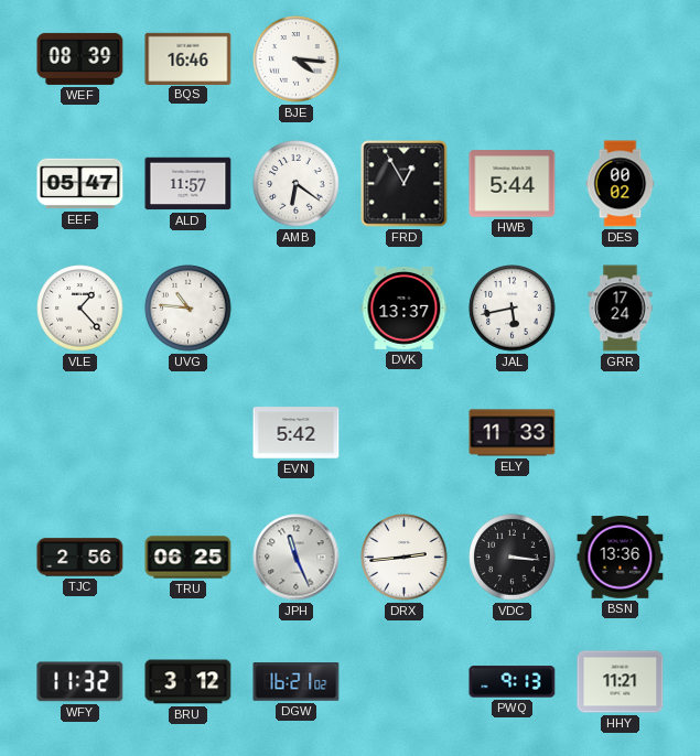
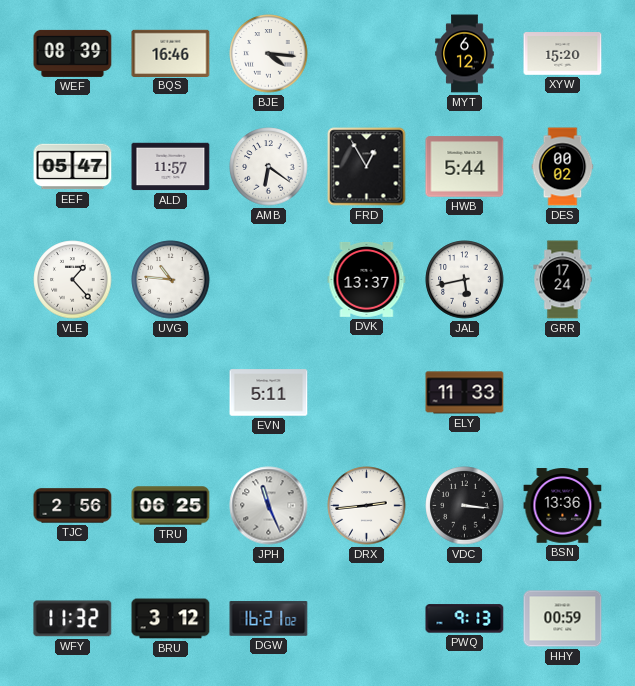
MYT: none -> 6:12
XYW: none -> 15:20
EVN: 5:42 -> 5:11
HHY: 11:21 -> 00:59
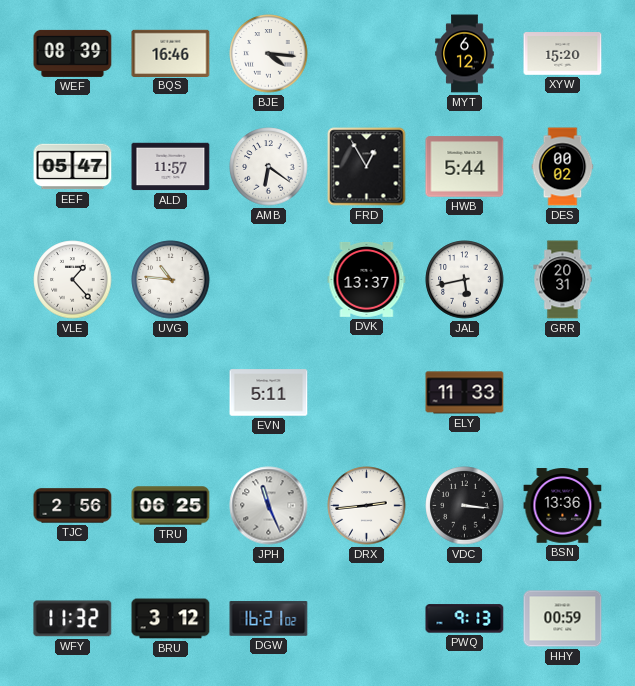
GRR: 17:24 -> 20:31
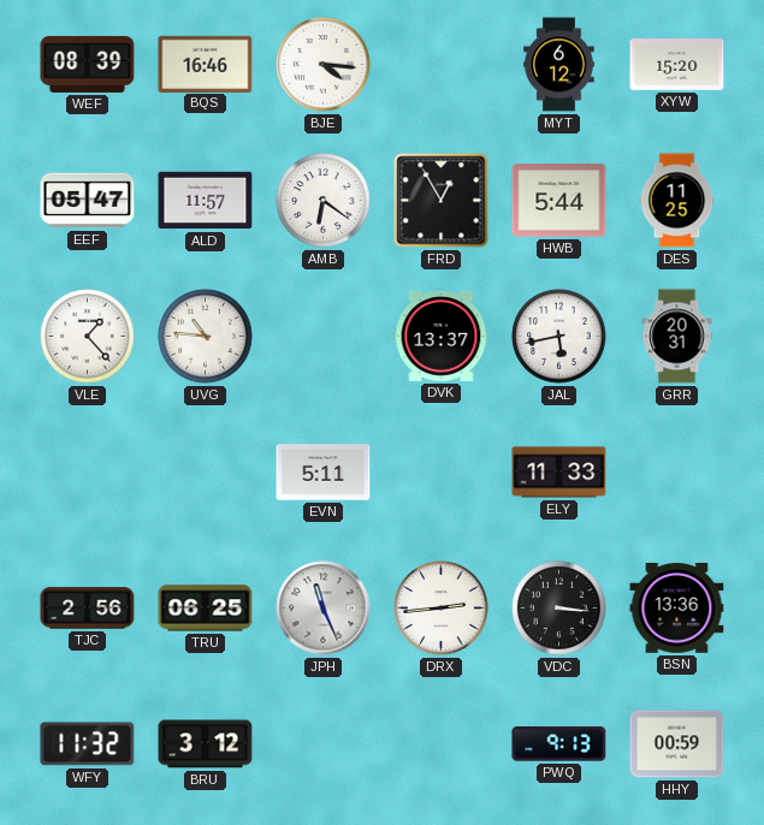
DES: 00:02 -> 11:25
DGW: 16:21 -> none
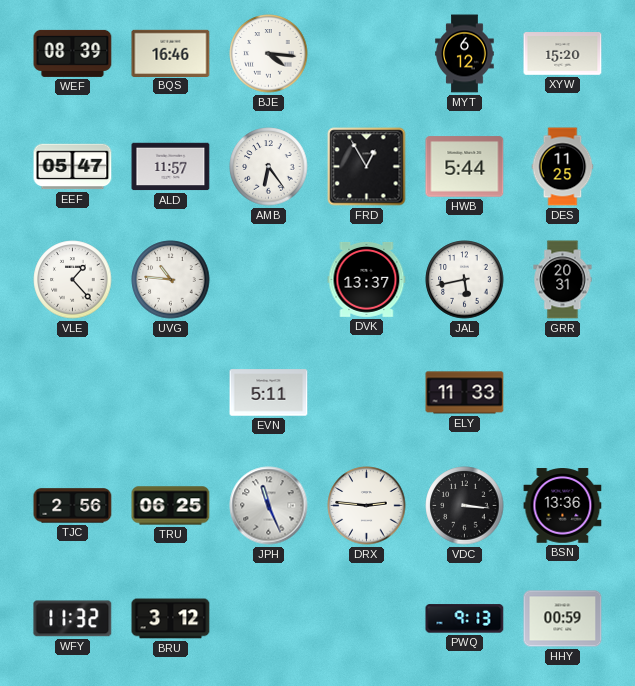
AMB: 6:21 -> 6:24
DRX: 2:44 -> 2:46
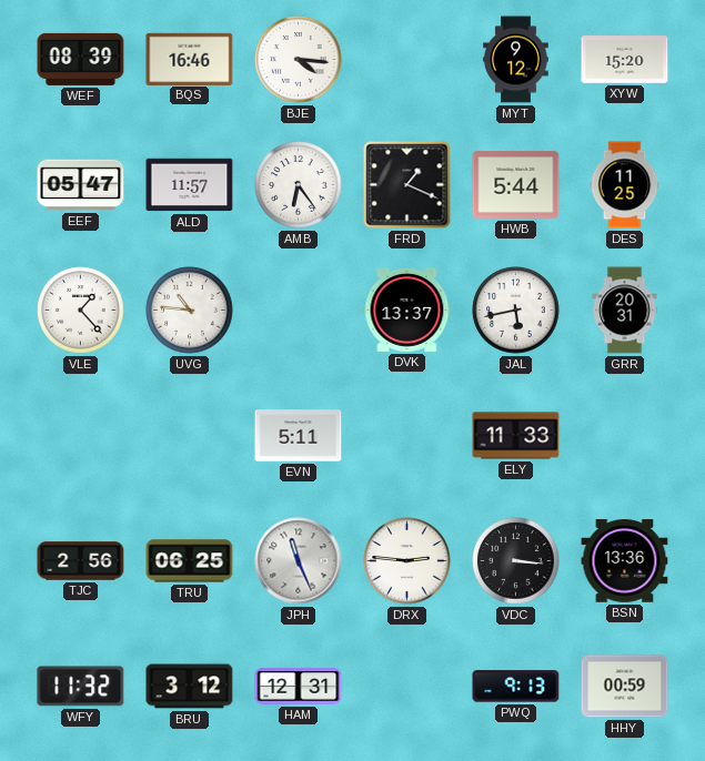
MYT: 6:12 -> 9:12
FRD: 12:55 -> 1:19
HAM: none -> 12:31
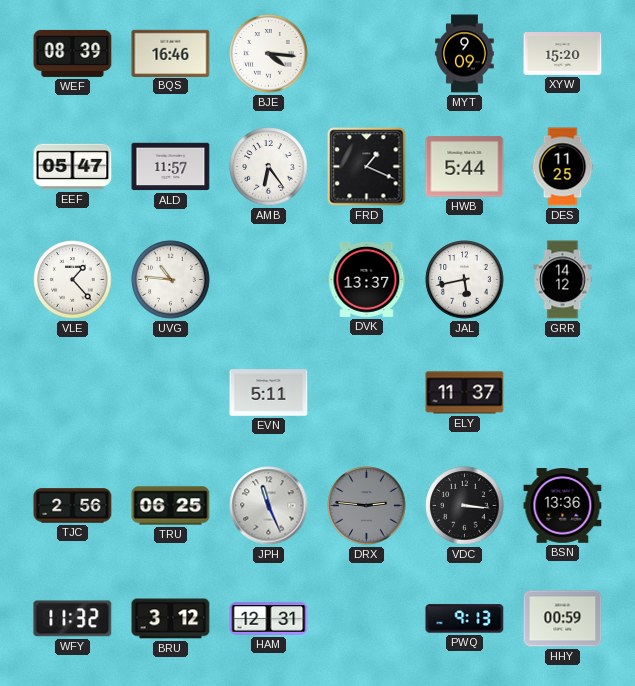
MYT: 9:12 -> 9:09
GRR: 20:31 -> 14:12
ELY: 11:33 -> 11:37
DRX dial: white -> grey
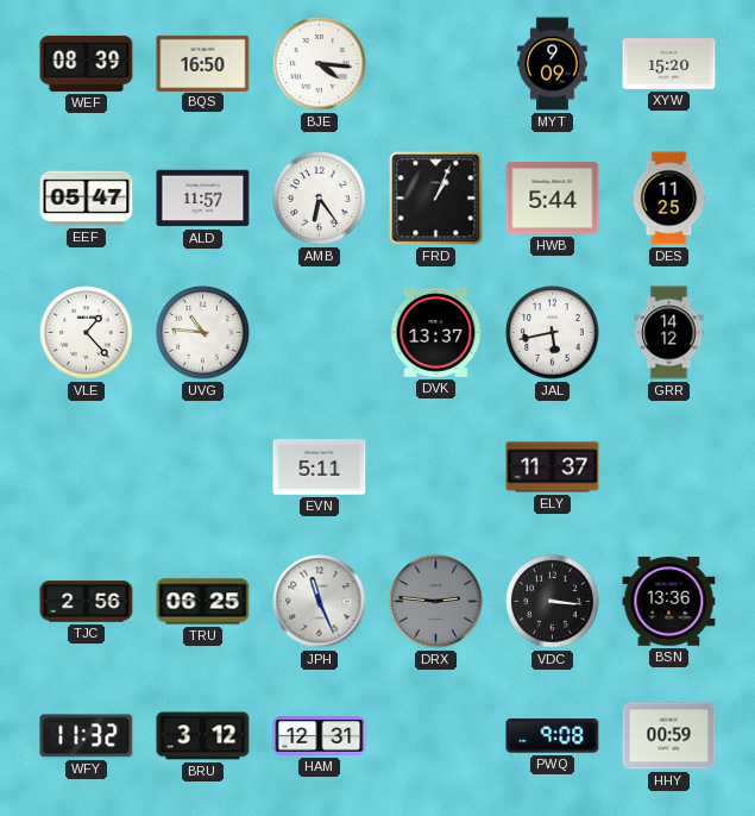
BQS: 16:46 -> 16:50
FRD: 1:19 -> 1:04
PWQ: 9:13 -> 9:08
